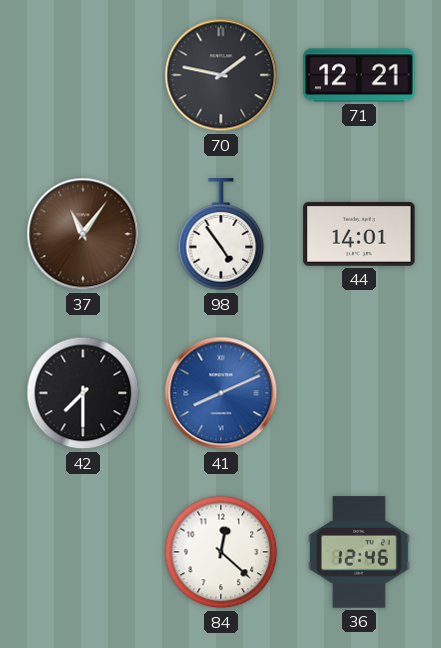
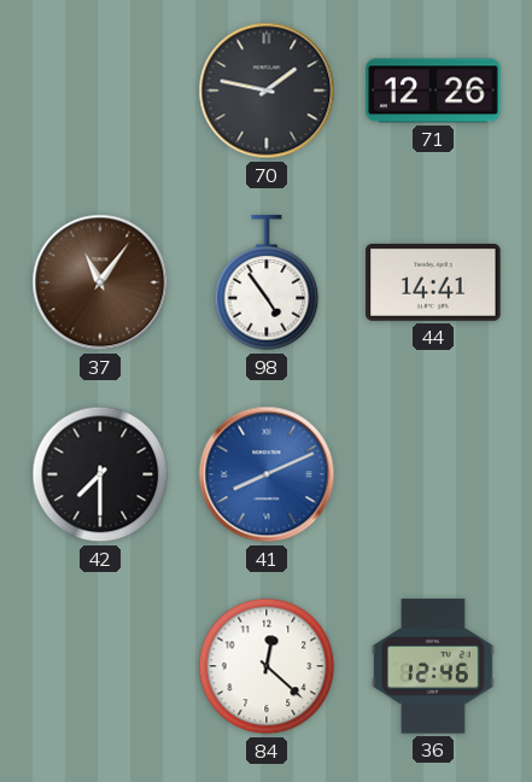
71: 12:21 -> 12:26
44: 14:01 -> 14:41
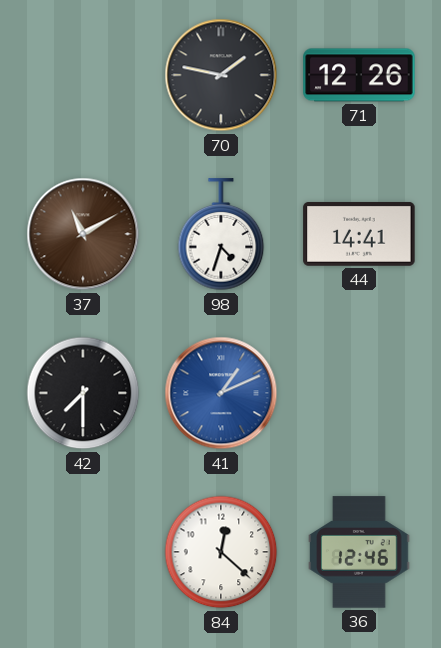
37: 11:06 -> 11:10
98: 4:54 -> 4:33
41: 8:11 -> 1:11
